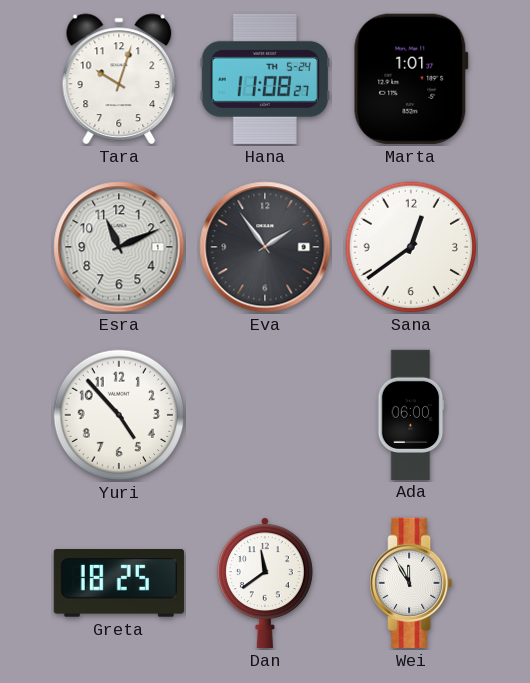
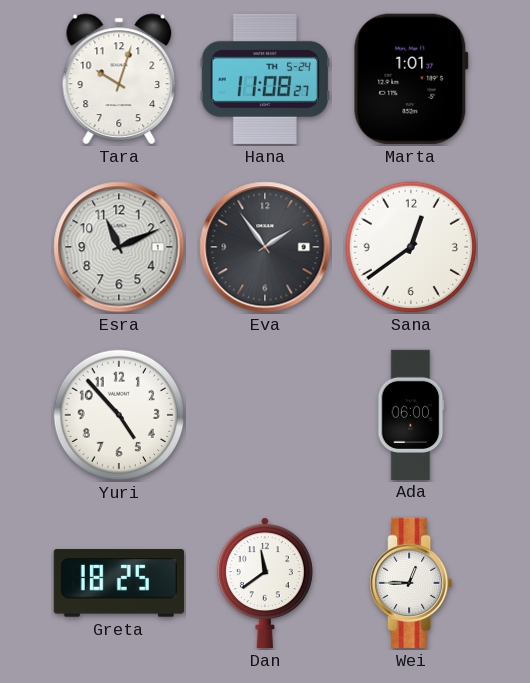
Wei: 11:55 -> 12:45
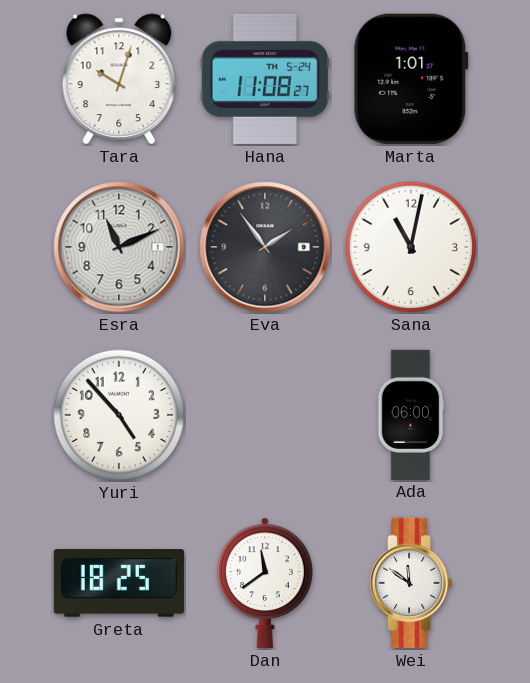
Sana: 12:39 -> 11:02
Wei: 12:45 -> 11:51
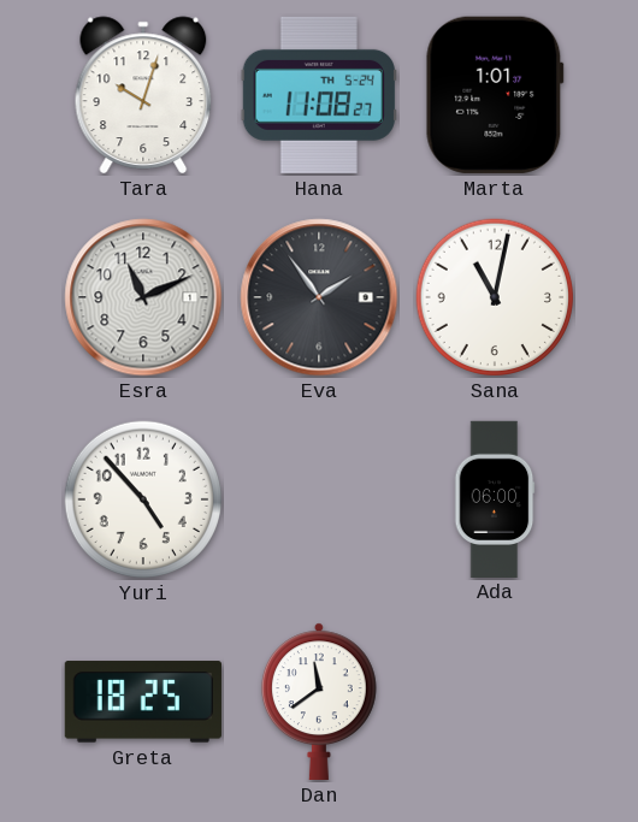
Wei: 11:51 -> none
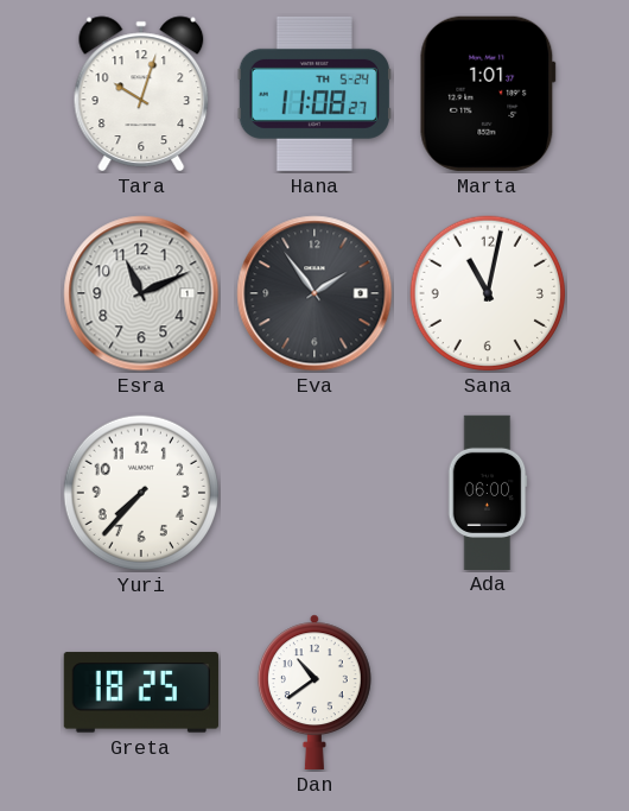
Yuri: 4:53 -> 7:37
Dan: 11:39 -> 10:39
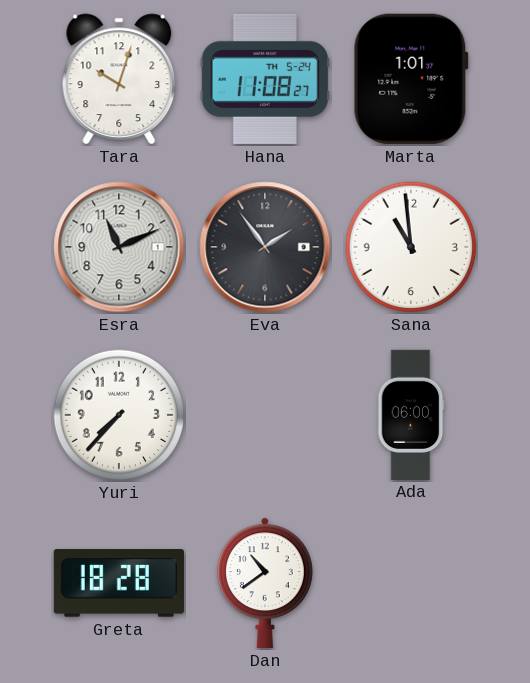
Sana: 11:02 -> 10:59
Greta: 18:25 -> 18:28
